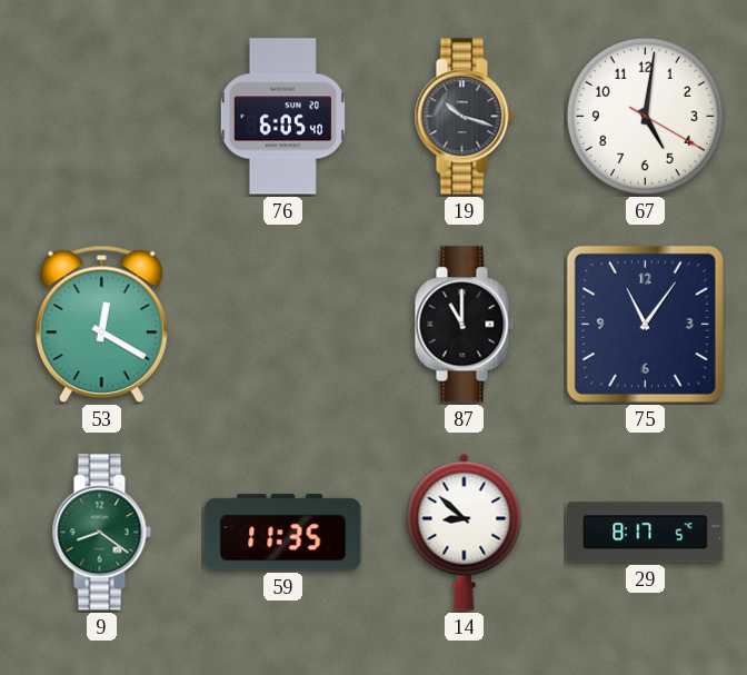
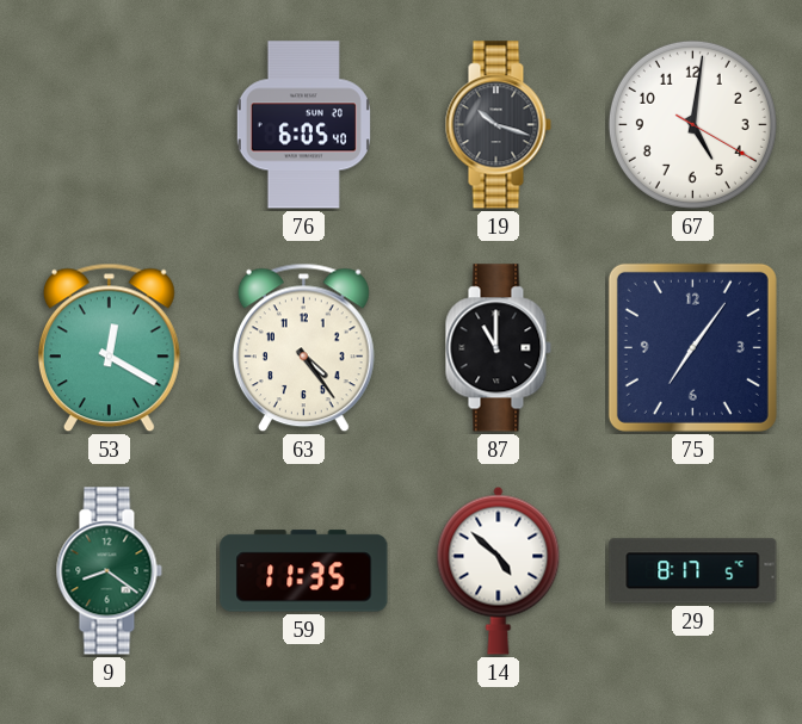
63: none -> 4:24
75: 11:06 -> 7:06
14: 8:52 -> 4:52
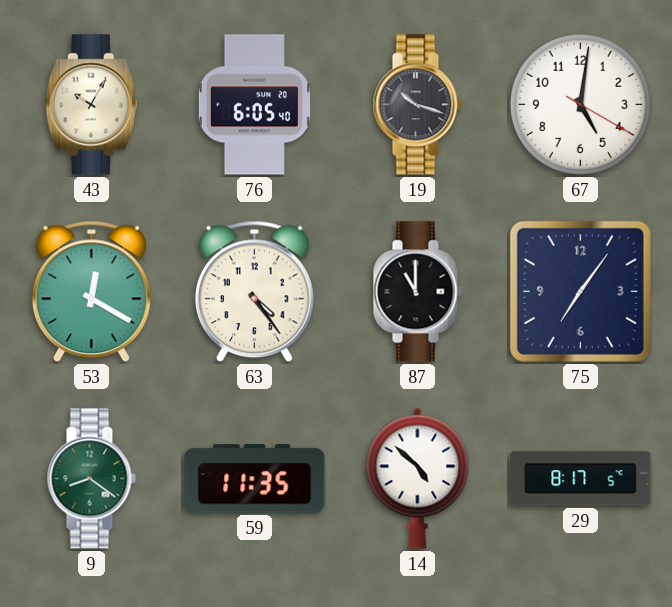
43: none -> 10:05
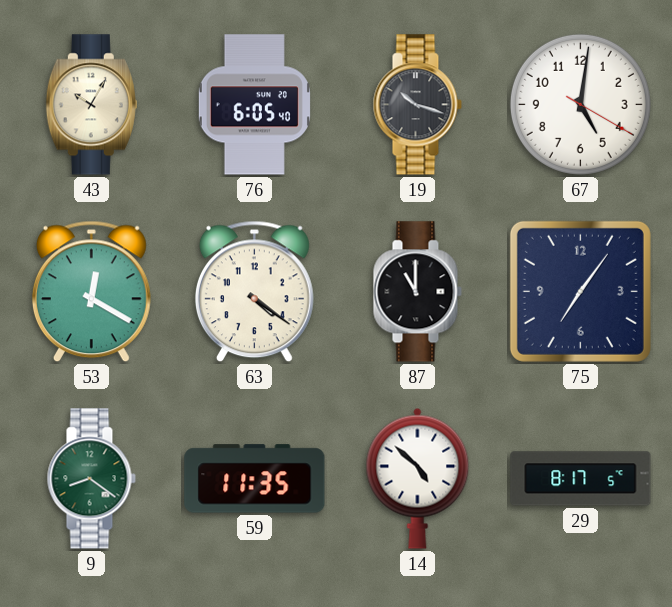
63: 4:24 -> 4:21
